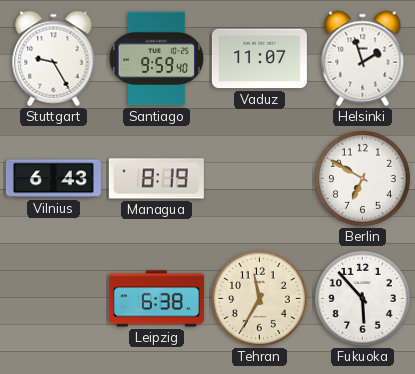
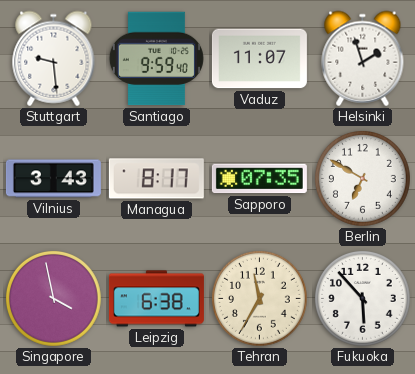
Stuttgart: 9:25 -> 9:29
Vilnius: 6:43 -> 3:43
Managua: 8:19 -> 8:17
Sapporo: none -> 07:35
Singapore: none -> 3:58
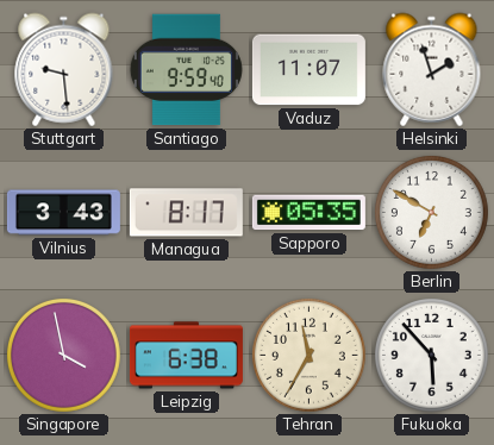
Sapporo: 07:35 -> 05:35
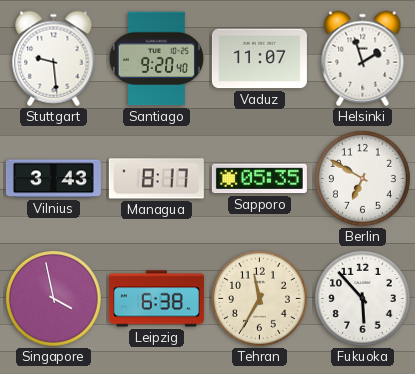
Santiago: 9:59 -> 9:20
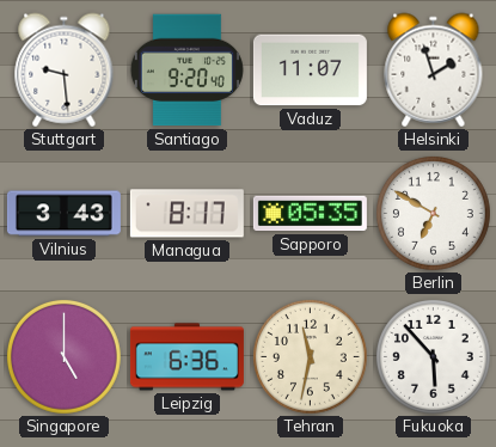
Singapore: 3:58 -> 5:00
Leipzig: 6:38 -> 6:36
Tehran: 11:35 -> 11:32
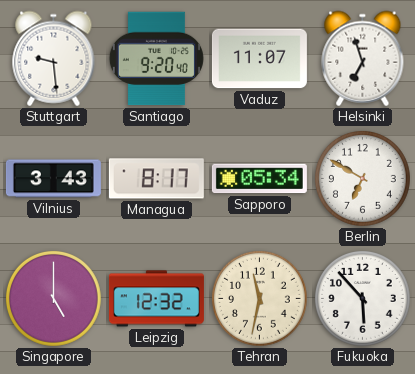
Helsinki: 1:57 -> 6:57
Sapporo: 05:35 -> 05:34
Leipzig: 6:36 -> 12:32
